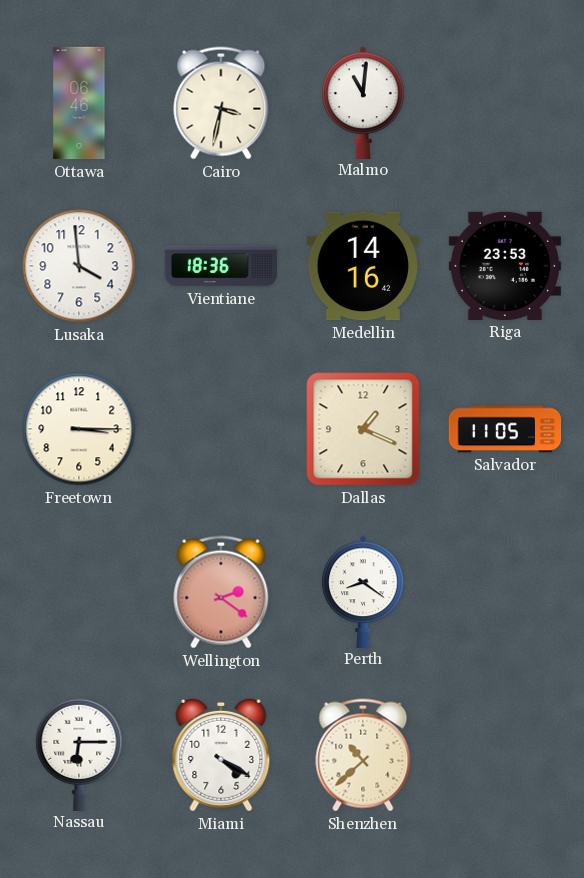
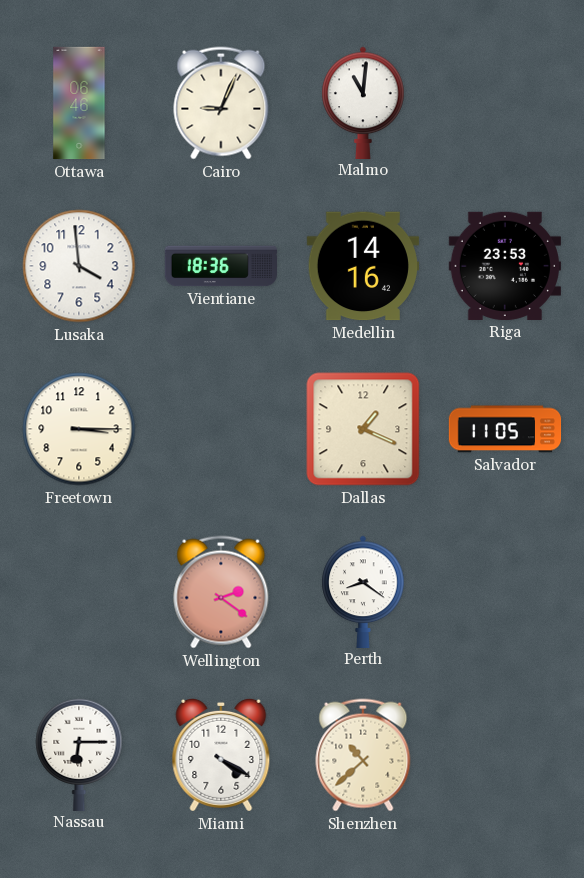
Cairo: 3:32 -> 9:04
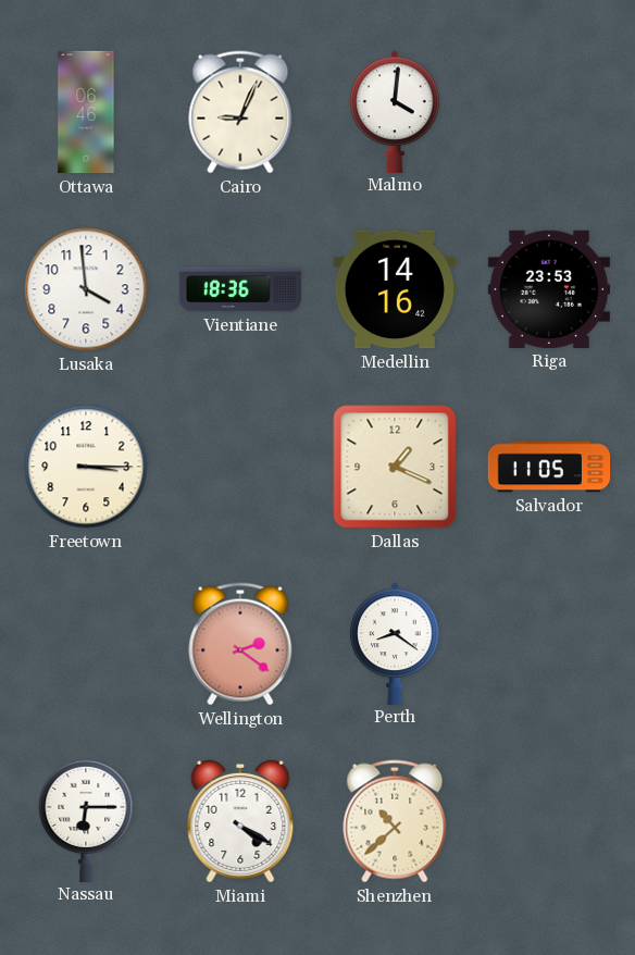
Malmo: 11:01 -> 4:01
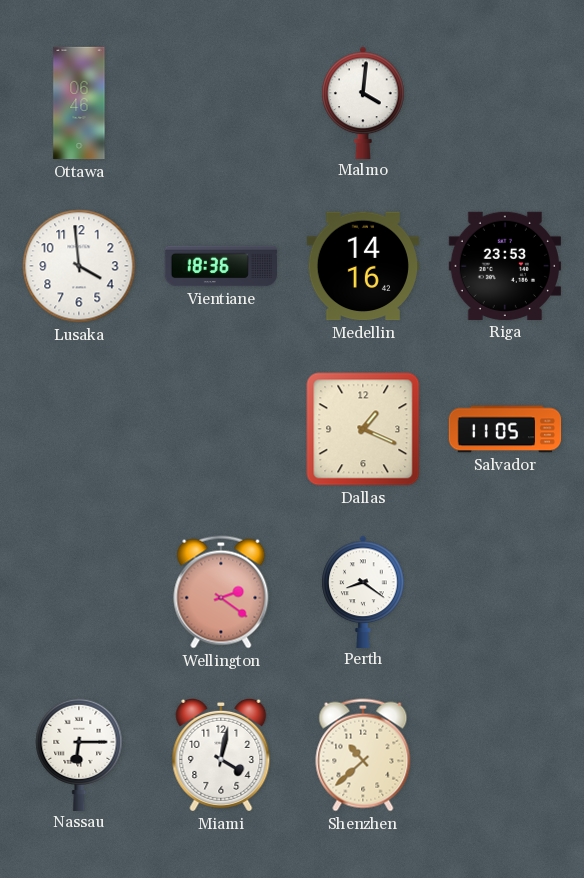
Cairo: 9:04 -> none
Freetown: 3:15 -> none
Miami: 4:20 -> 4:02
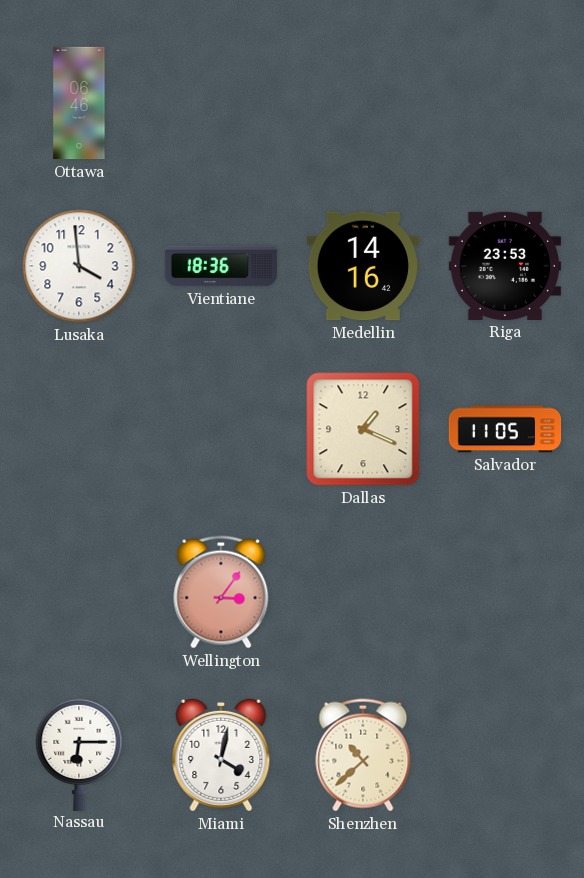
Malmo: 4:01 -> none
Wellington: 2:21 -> 3:06
Perth: 8:21 -> none
